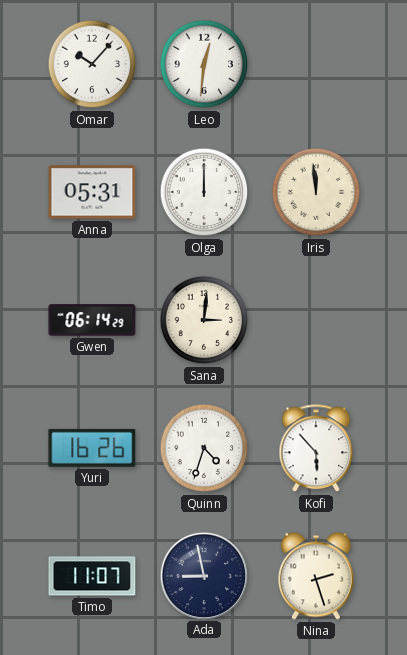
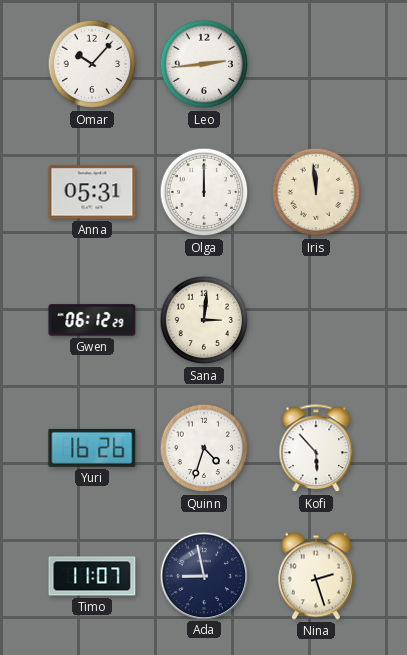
Leo: 12:31 -> 2:44
Gwen: 06:14 -> 06:12
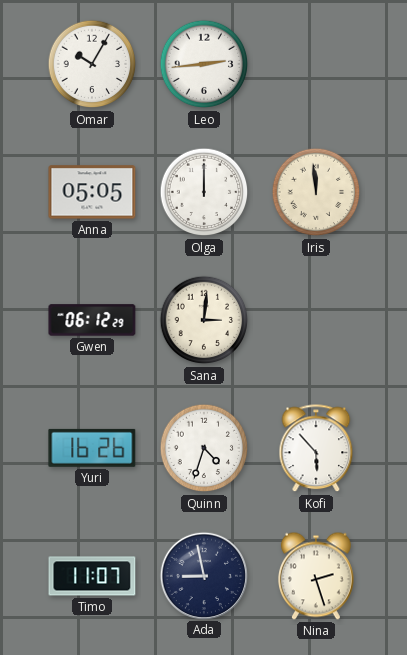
Omar: 10:07 -> 10:05
Anna: 05:31 -> 05:05
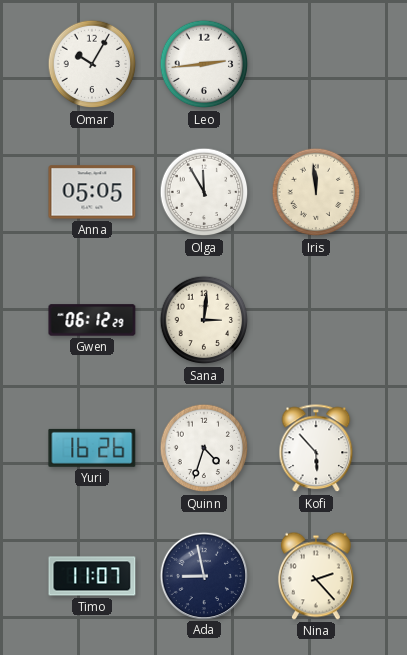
Olga: 12:00 -> 11:55
Nina: 2:27 -> 2:23
